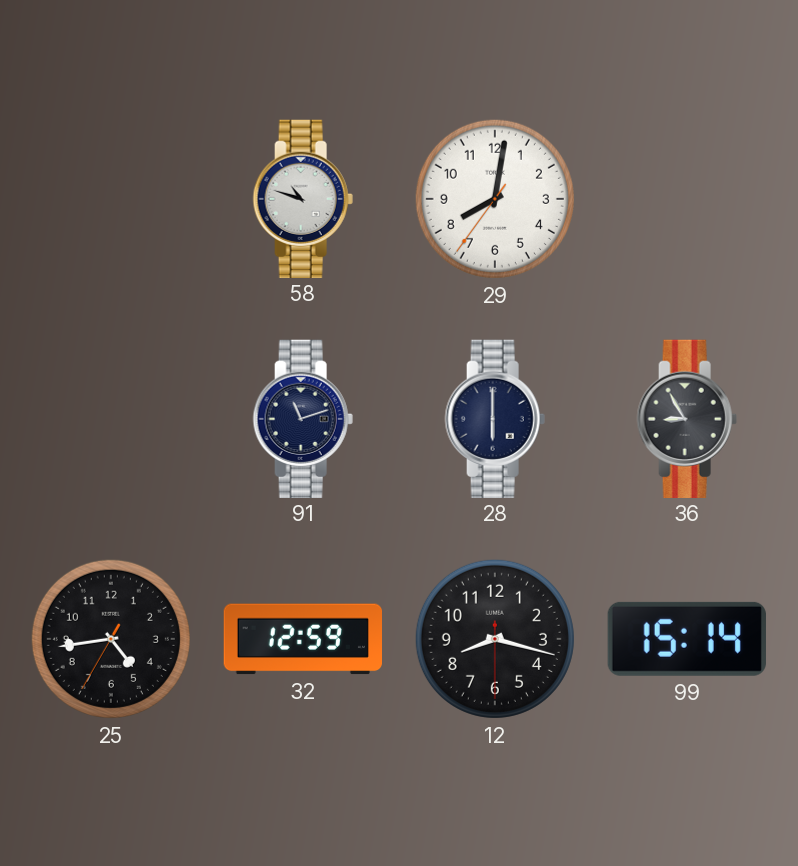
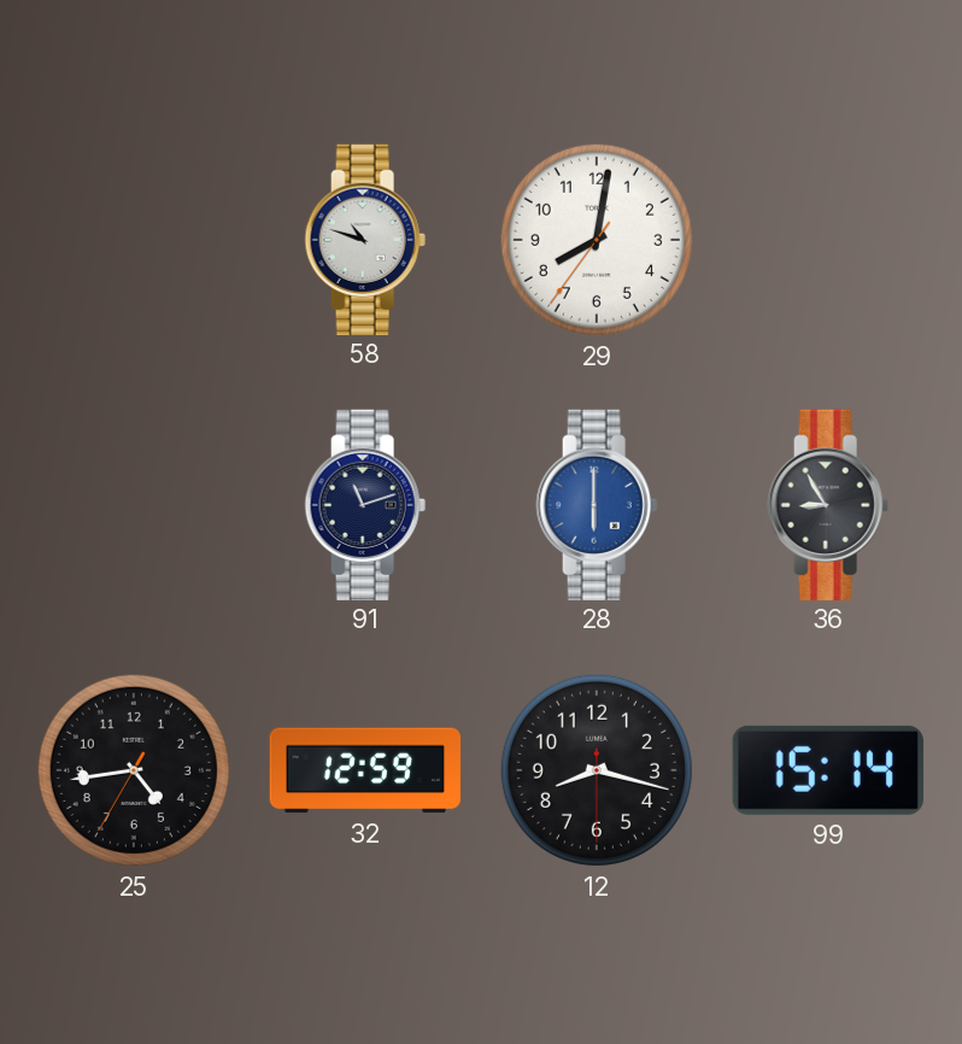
28 dial: navy -> blue
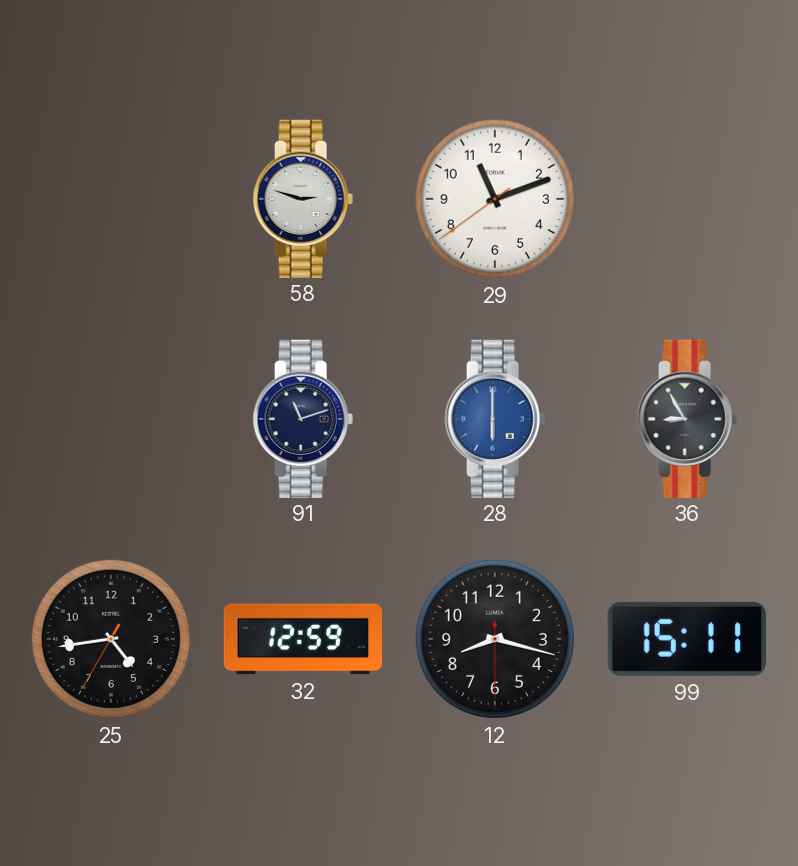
58: 10:48 -> 2:48
29: 8:01 -> 11:11
99: 15:14 -> 15:11
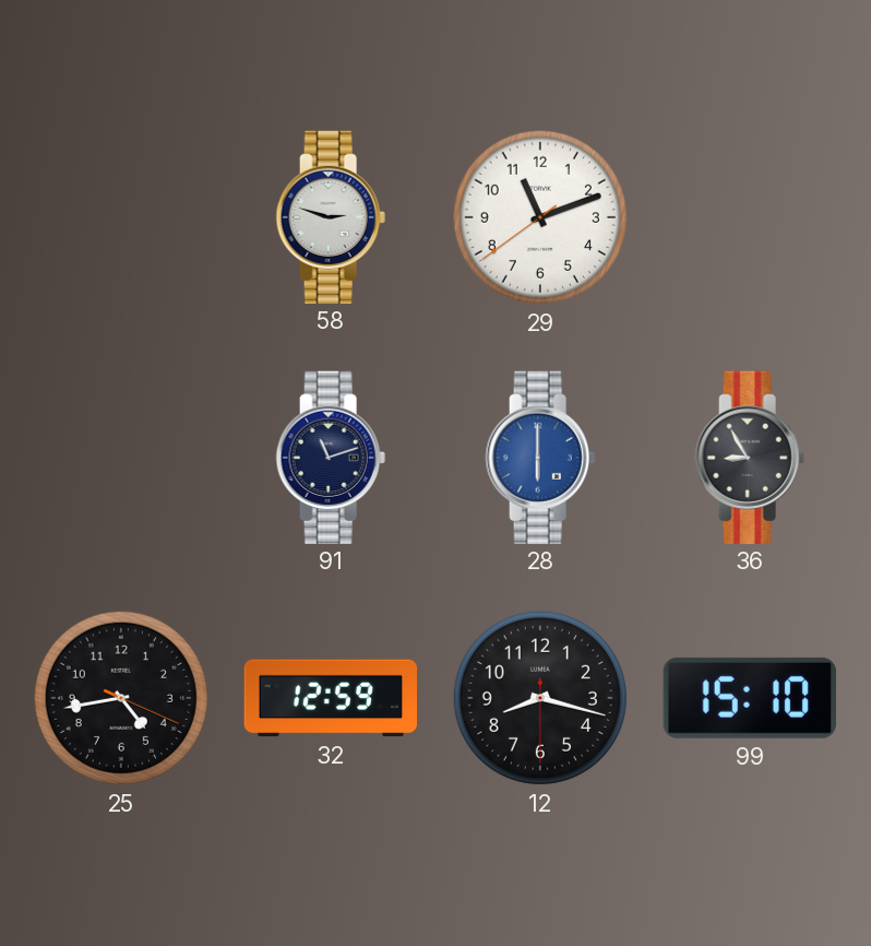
25: 4:43:35 -> 4:43:19
99: 15:11 -> 15:10
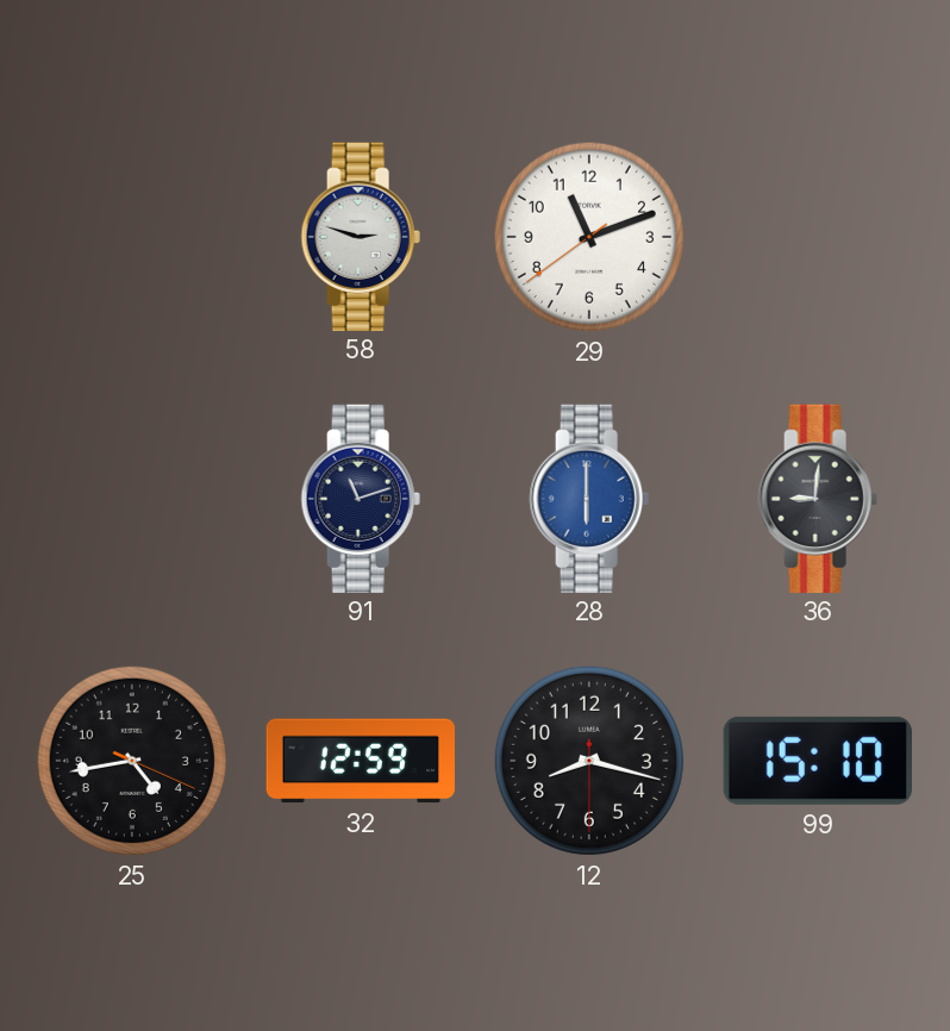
36: 8:55 -> 9:01
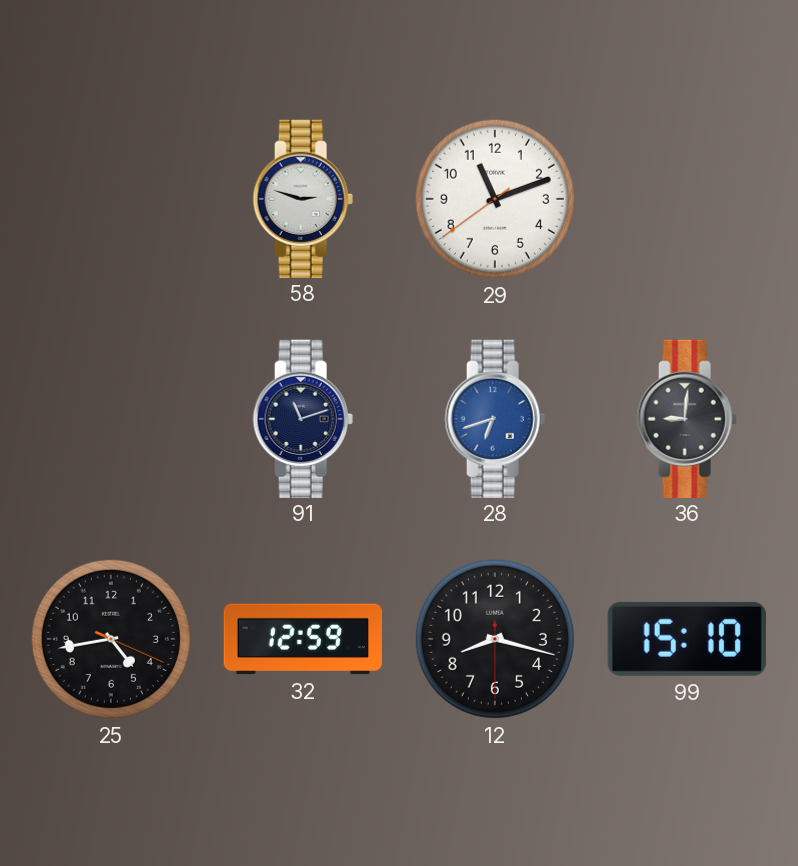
28: 6:00 -> 6:42
